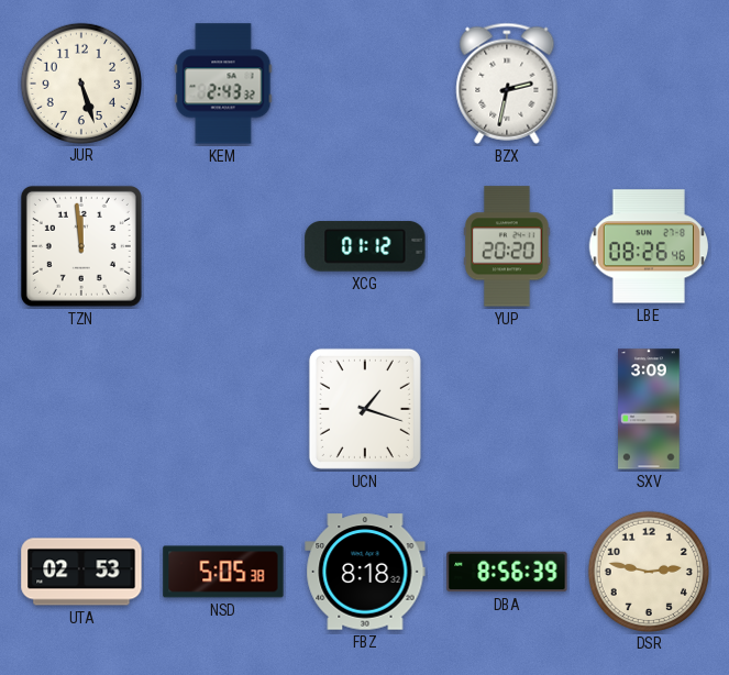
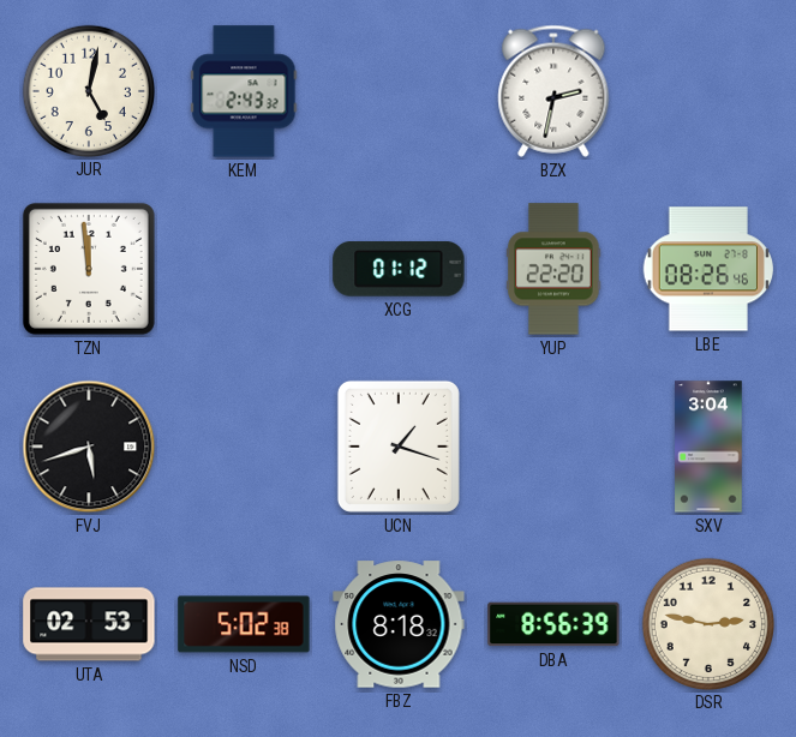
JUR: 5:27 -> 5:02
YUP: 20:20 -> 22:20
FVJ: none -> 5:42
SXV: 3:09 -> 3:04
NSD: 5:05 -> 5:02
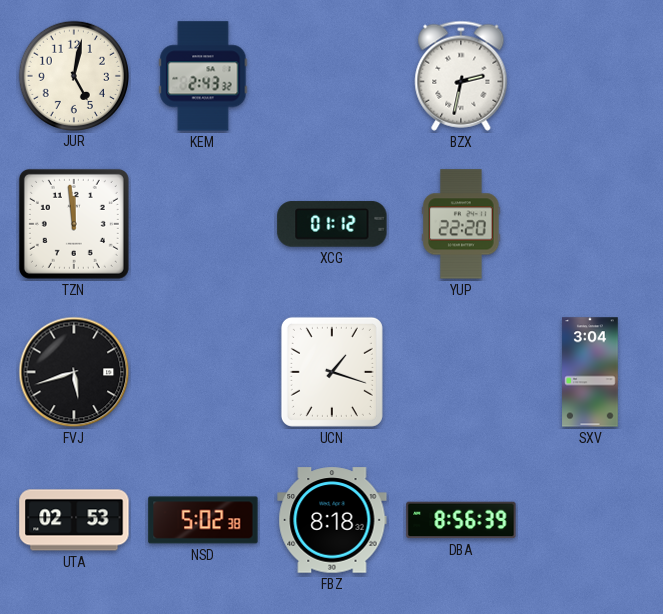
LBE: 08:26 -> none
DSR: 2:47 -> none
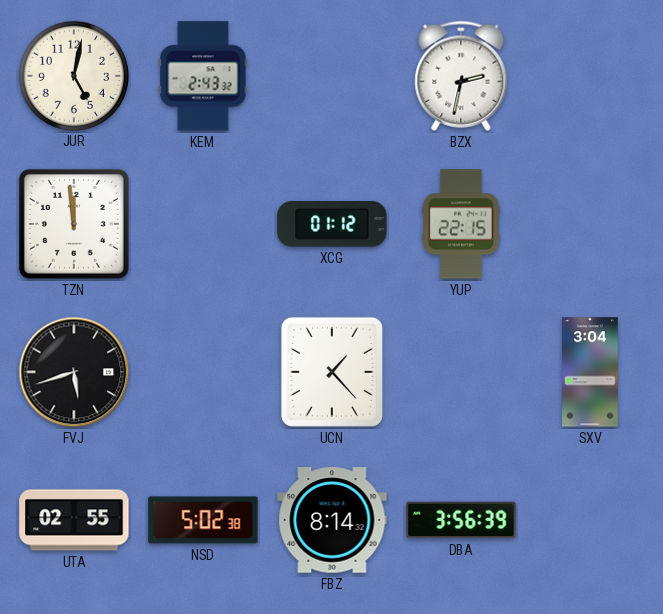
YUP: 22:20 -> 22:15
UCN: 1:18 -> 1:23
UTA: 02:53 -> 02:55
FBZ: 8:18 -> 8:14
DBA: 8:56 -> 3:56
